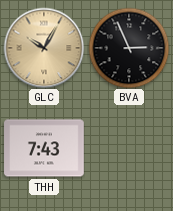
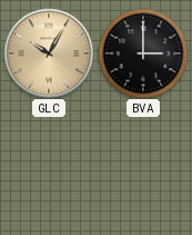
BVA: 2:56 -> 3:00
THH: 7:43 -> none
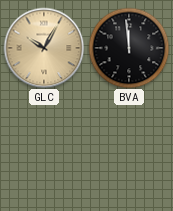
BVA: 3:00 -> 11:59
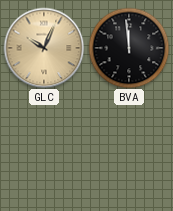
GLC: 10:05 -> 10:04
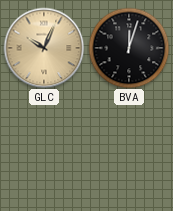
BVA: 11:59 -> 12:03
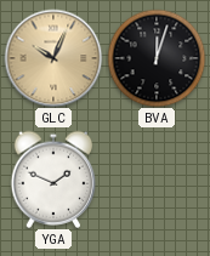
YGA: none -> 1:49
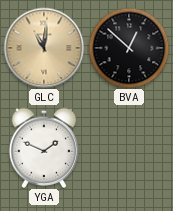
GLC: 10:04 -> 11:01
BVA: 12:03 -> 12:52
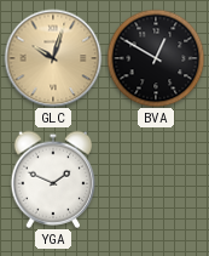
GLC: 11:01 -> 10:03
BVA: 12:52 -> 12:50
